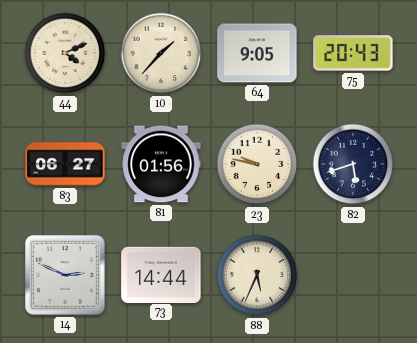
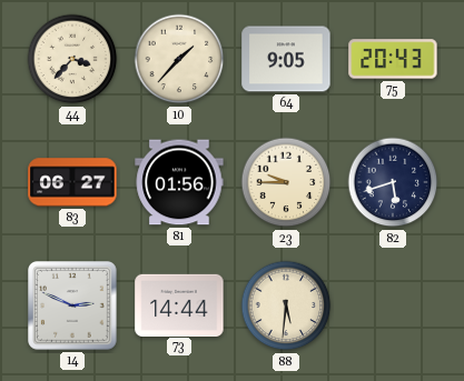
44: 4:11 -> 3:37
23: 9:47 -> 9:45
88: 5:34 -> 5:31
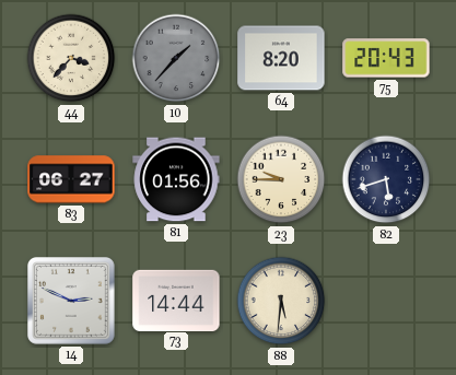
10 dial: cream -> grey
64: 9:05 -> 8:20
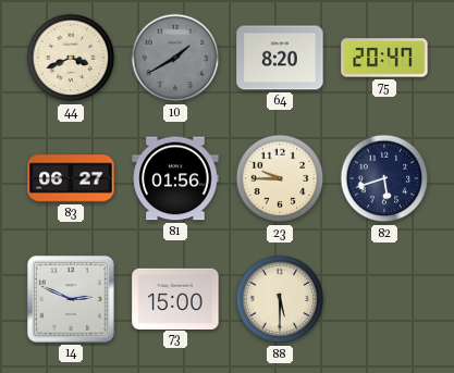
44: 3:37 -> 3:41
10: 1:37 -> 1:40
75: 20:43 -> 20:47
73: 14:44 -> 15:00
88: 5:31 -> 5:30
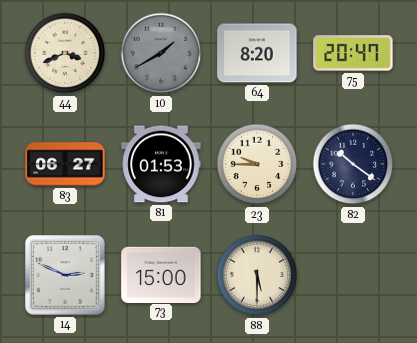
81: 01:56 -> 01:53
82: 5:42 -> 10:21
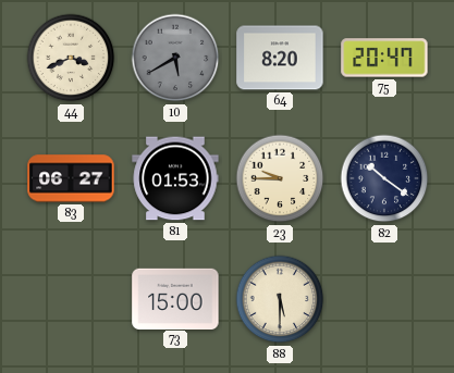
10: 1:40 -> 5:40
14: 2:49 -> none
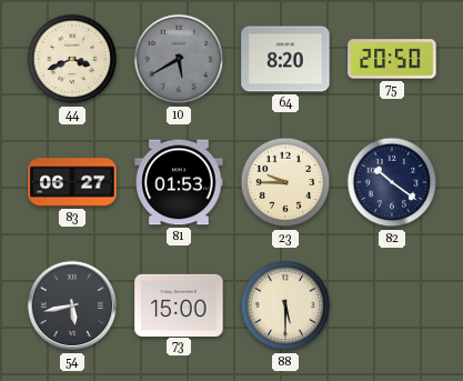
75: 20:47 -> 20:50
54: none -> 5:43
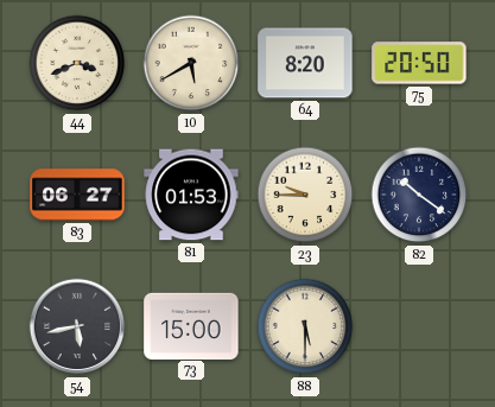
10 dial: grey -> cream
